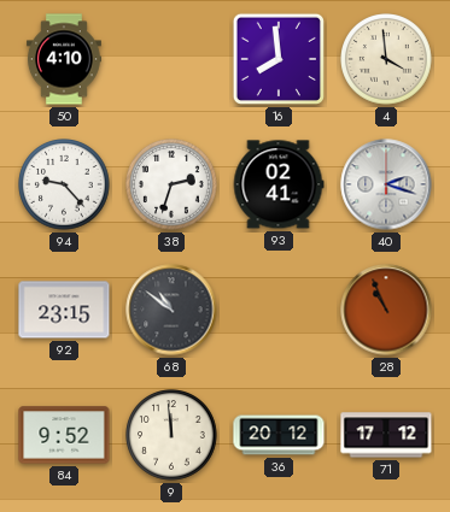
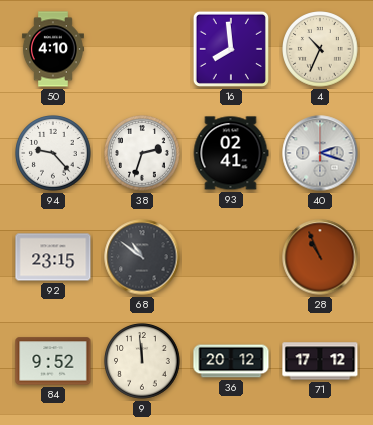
4: 3:59 -> 10:34
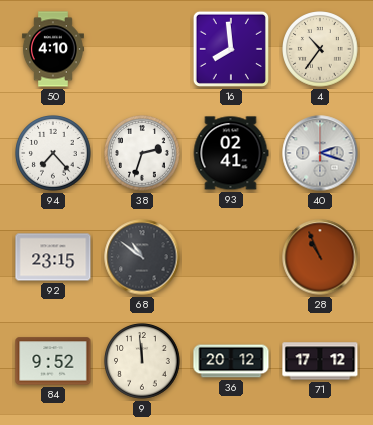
4: 10:34 -> 10:36
94: 9:23 -> 7:23
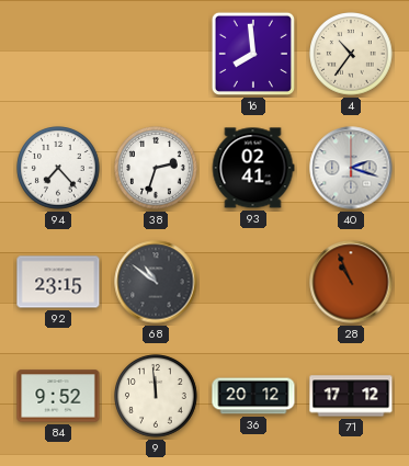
50: 4:10 -> none
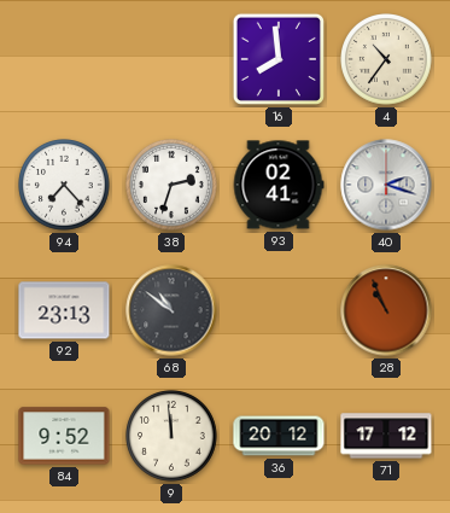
92: 23:15 -> 23:13
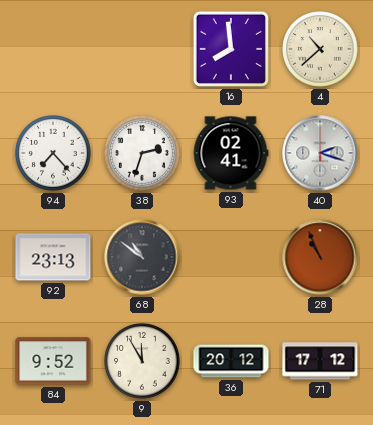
4: 10:36 -> 10:38
9: 11:59 -> 11:55
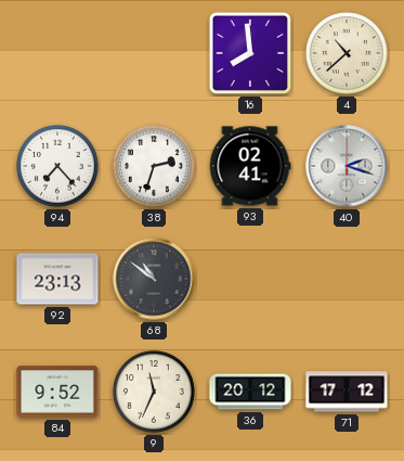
28: 10:56 -> none
9: 11:55 -> 11:34
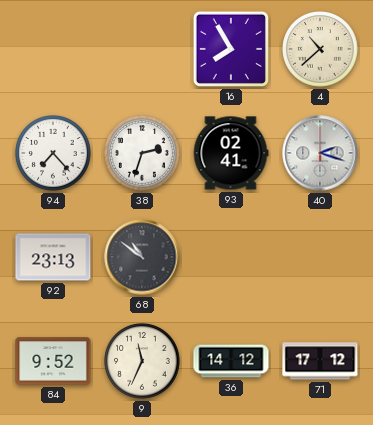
16: 7:59 -> 7:55
36: 20:12 -> 14:12
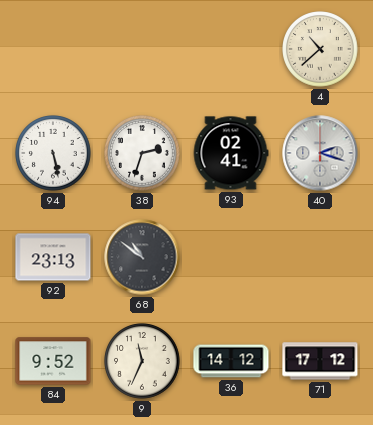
16: 7:55 -> none
94: 7:23 -> 5:28
